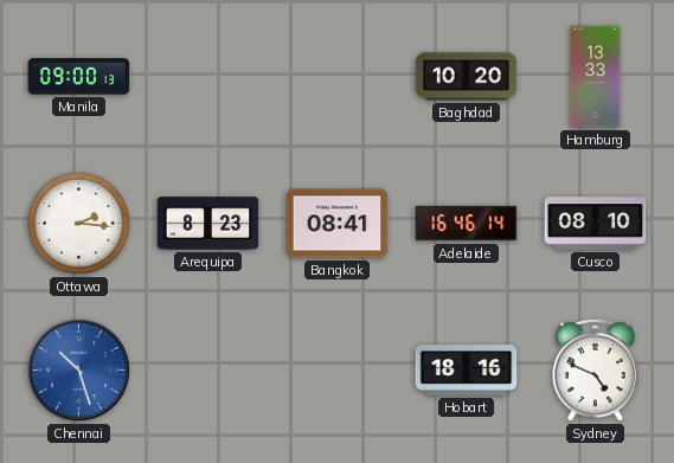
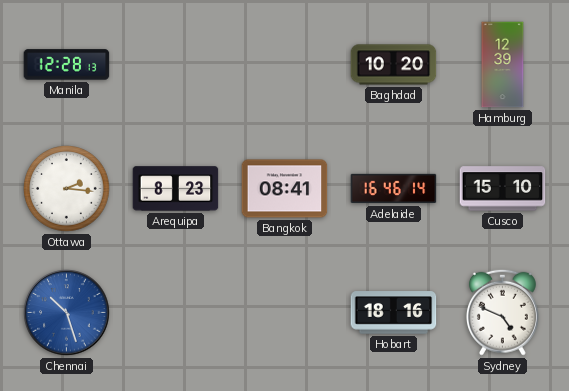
Manila: 09:00 -> 12:28
Hamburg: 13:33 -> 12:39
Cusco: 08:10 -> 15:10
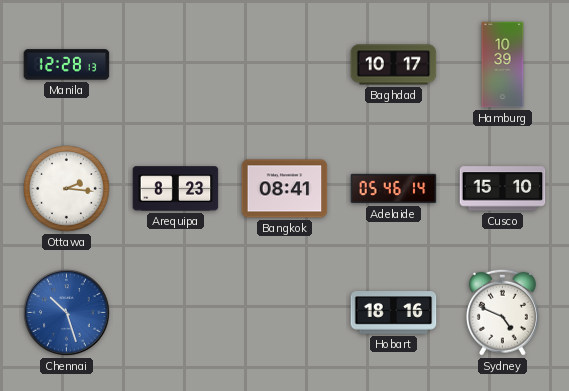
Baghdad: 10:20 -> 10:17
Hamburg: 12:39 -> 10:39
Adelaide: 16:46 -> 05:46
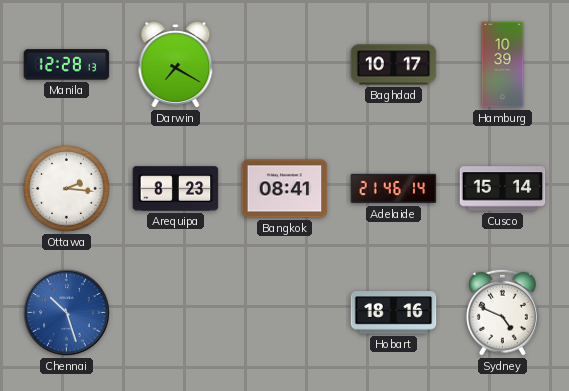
Darwin: none -> 7:20
Adelaide: 05:46 -> 21:46
Cusco: 15:10 -> 15:14
